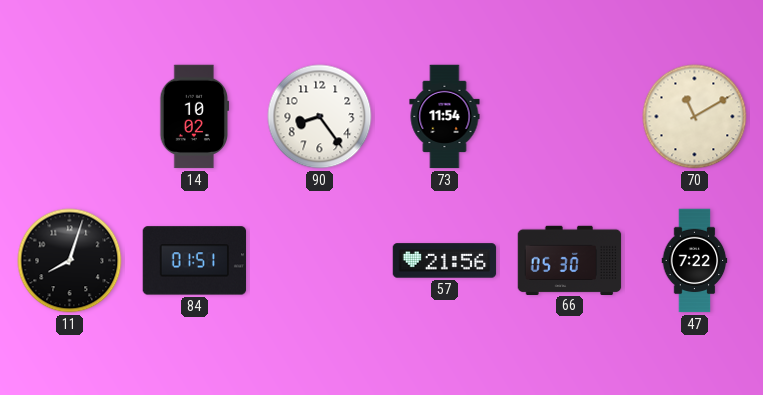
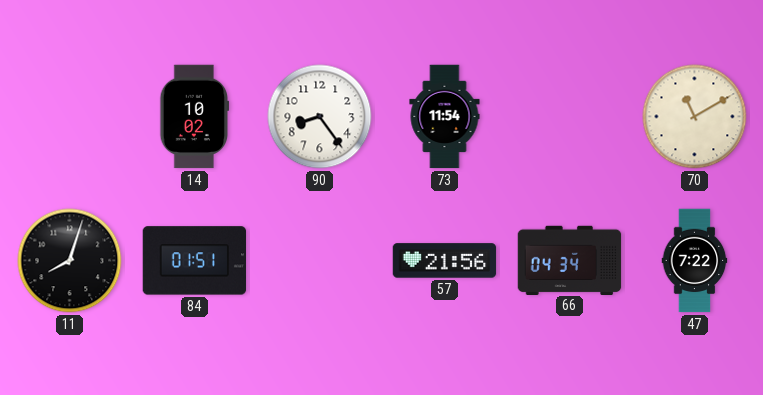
66: 05:30 -> 04:34
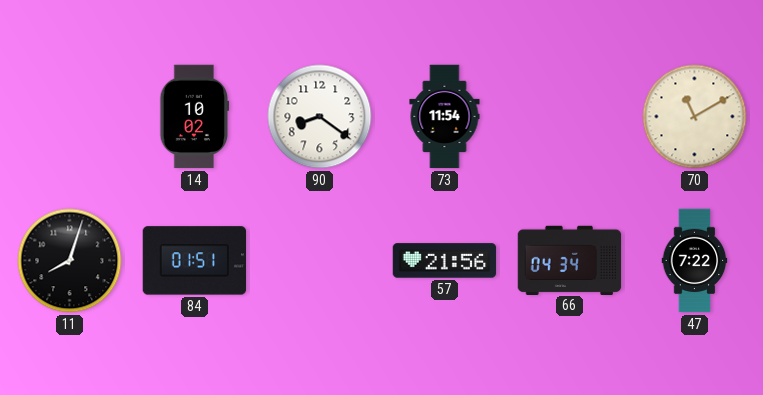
90: 8:24 -> 8:21
